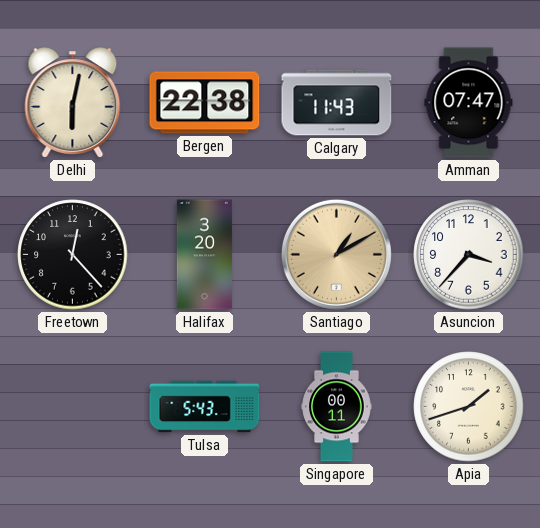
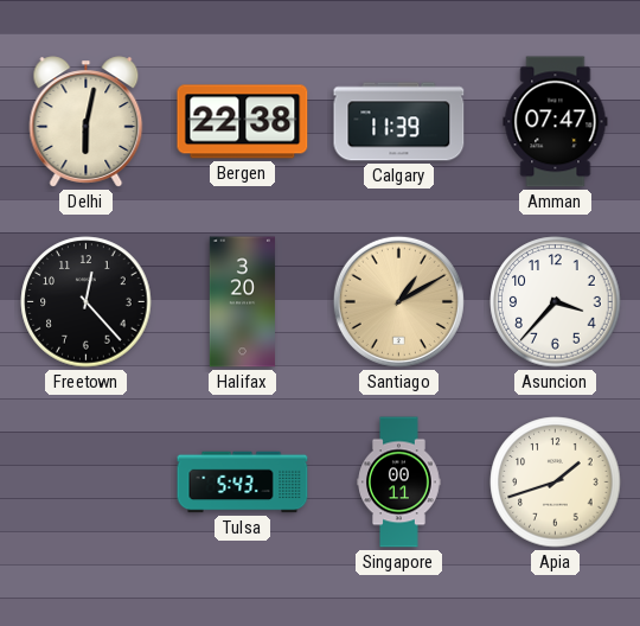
Calgary: 11:43 -> 11:39
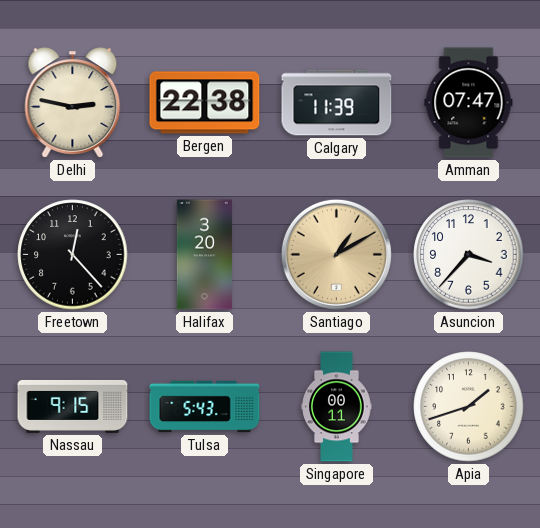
Delhi: 6:02 -> 2:47
Nassau: none -> 9:15
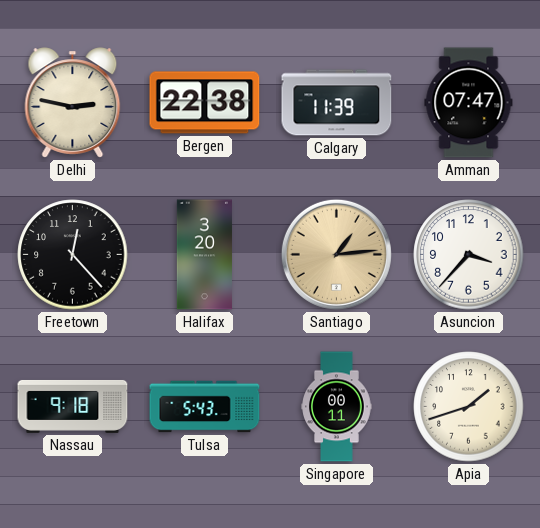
Santiago: 1:10 -> 1:14
Nassau: 9:15 -> 9:18
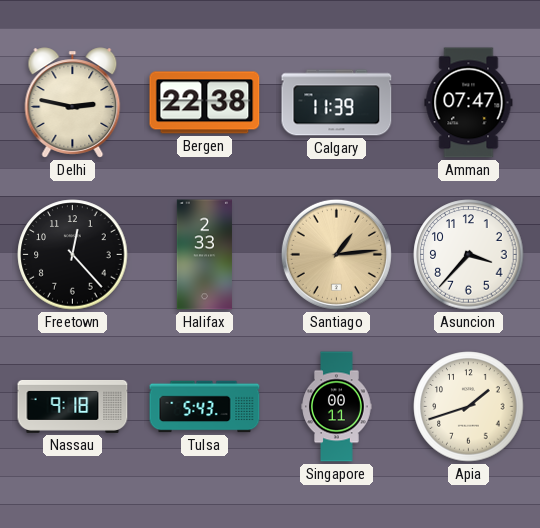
Halifax: 3:20 -> 2:33
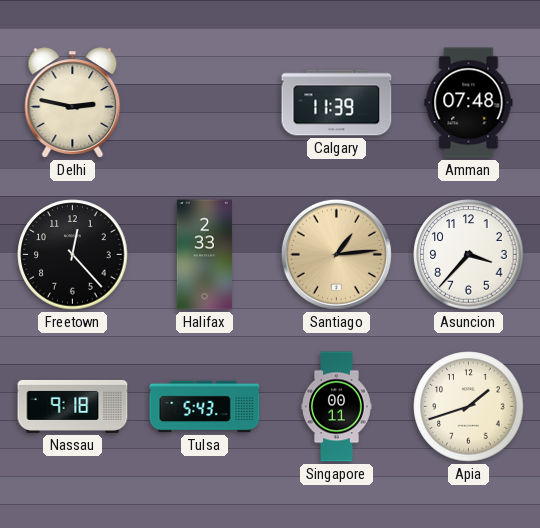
Bergen: 22:38 -> none
Amman: 07:47 -> 07:48
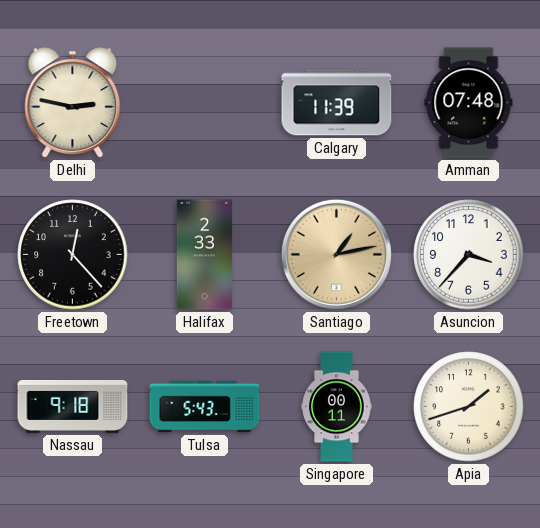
Santiago: 1:14 -> 1:13
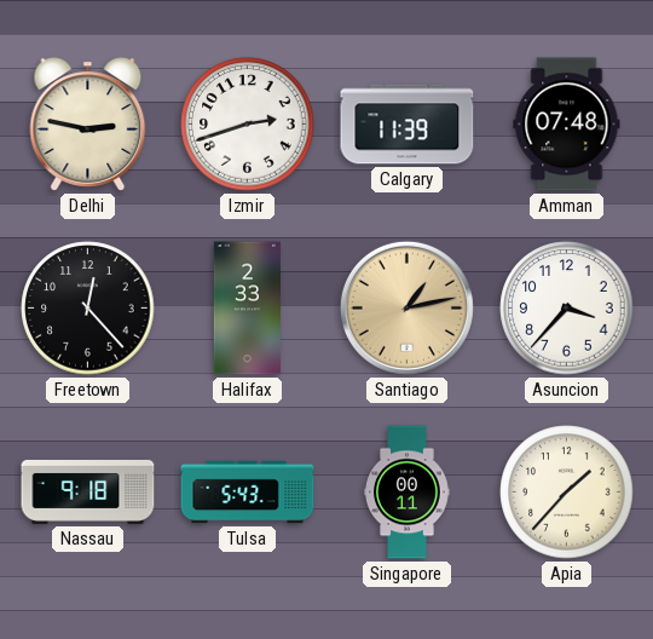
Izmir: none -> 2:42
Apia: 1:42 -> 1:37
